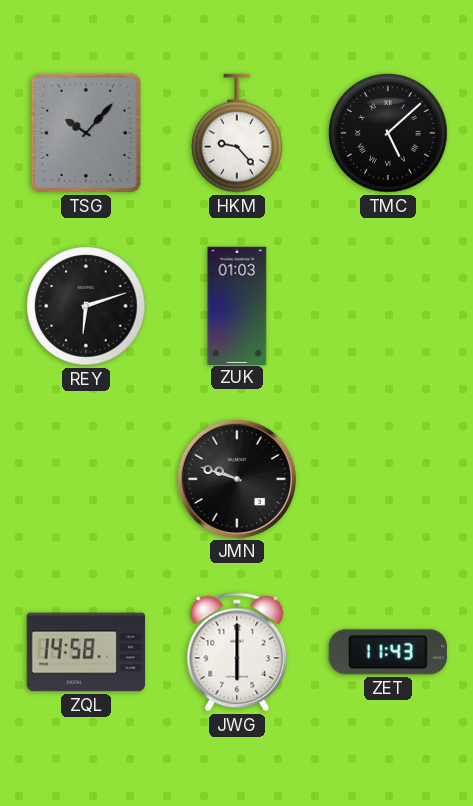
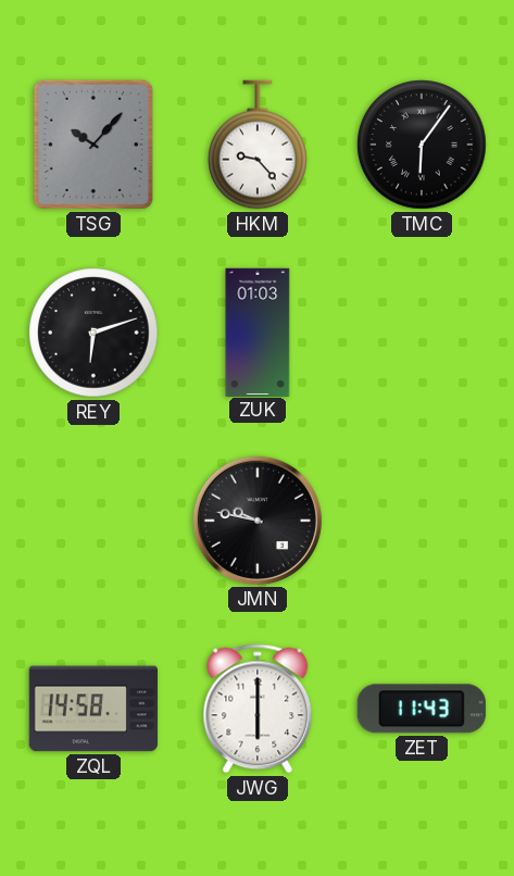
TMC: 5:08 -> 6:06
JMN: 9:48 -> 9:47
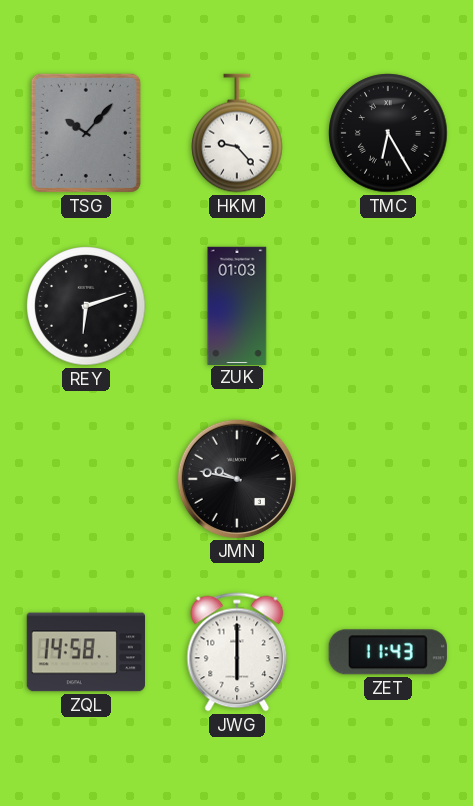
TMC: 6:06 -> 6:25
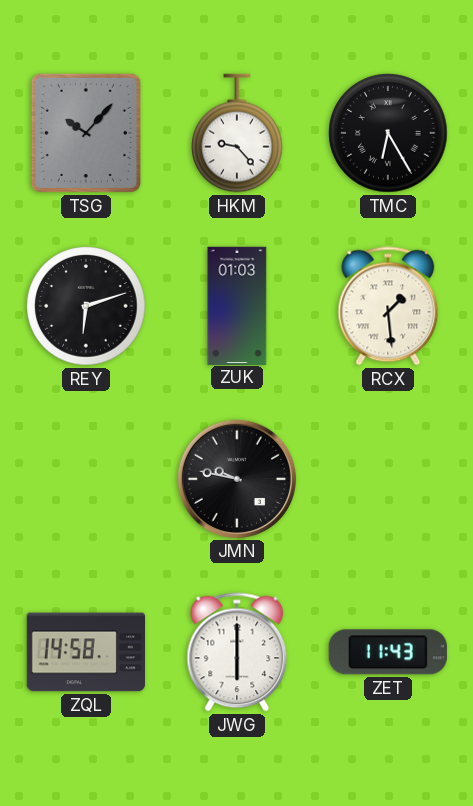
RCX: none -> 1:29
